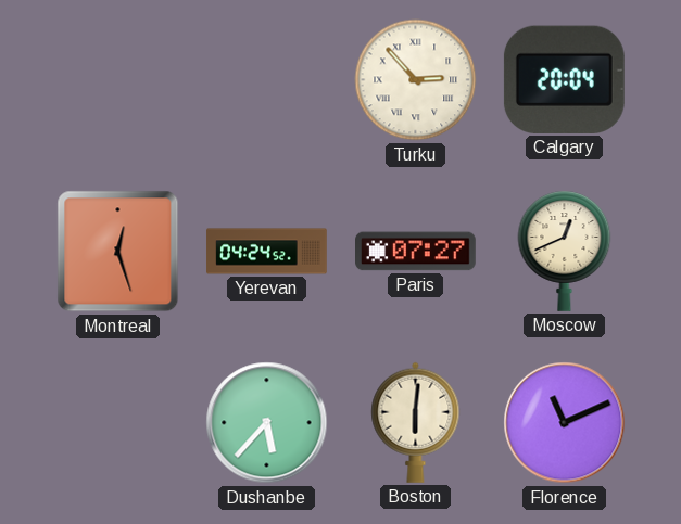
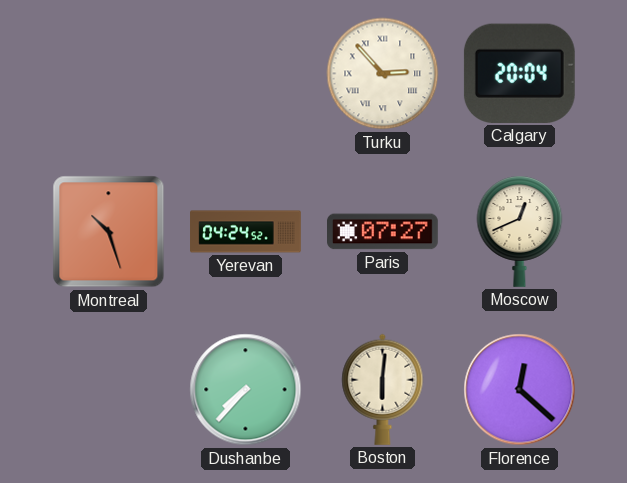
Montreal: 12:27 -> 10:27
Dushanbe: 5:37 -> 7:37
Florence: 11:11 -> 12:22
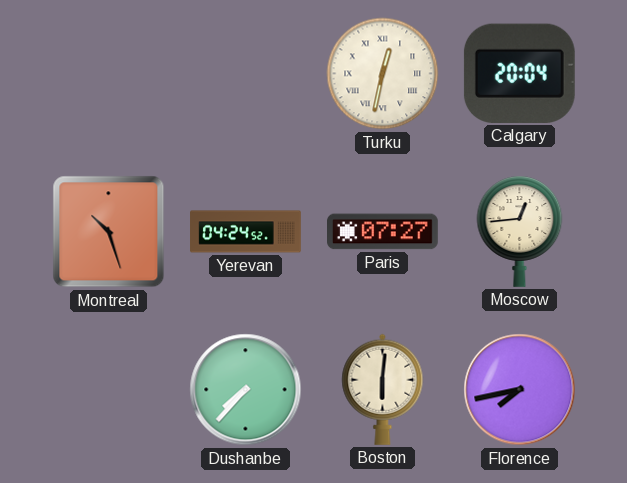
Turku: 2:53 -> 12:32
Moscow: 12:41 -> 12:44
Florence: 12:22 -> 7:43
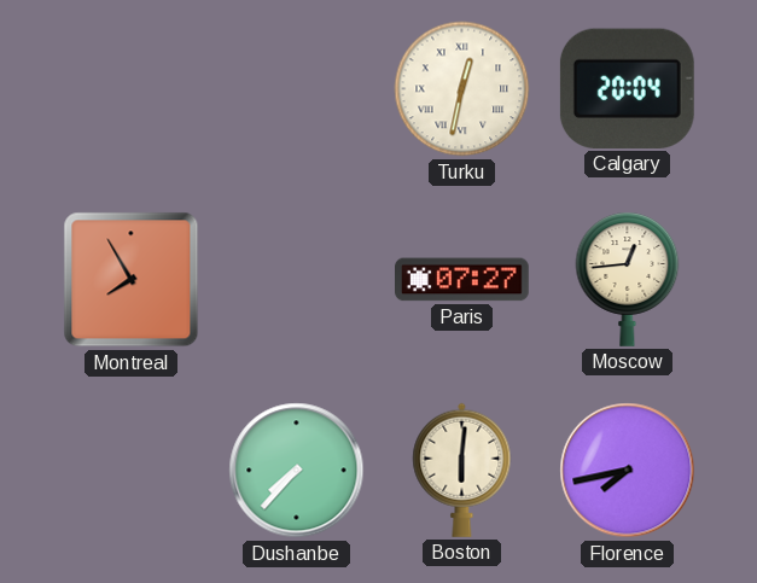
Montreal: 10:27 -> 7:55
Yerevan: 04:24 -> none
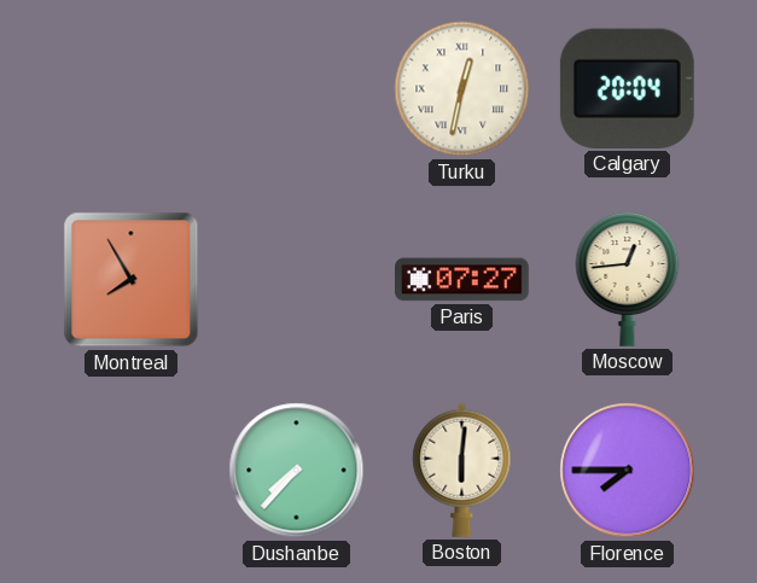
Florence: 7:43 -> 7:45
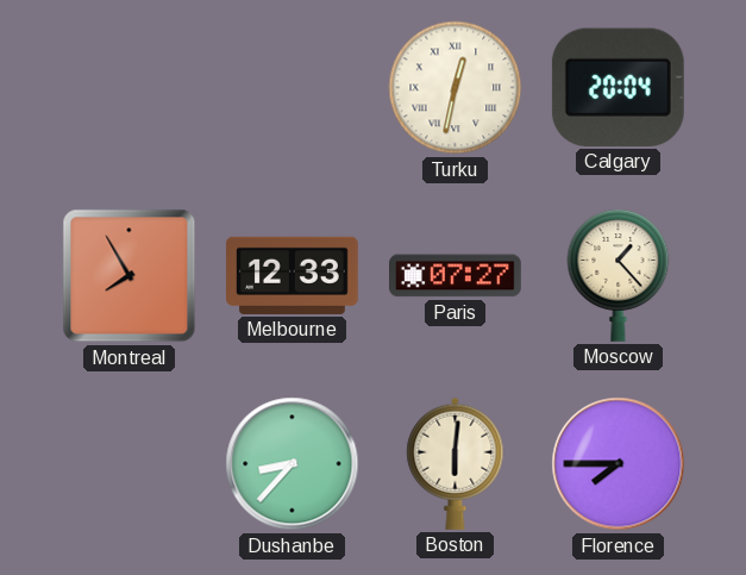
Melbourne: none -> 12:33
Moscow: 12:44 -> 1:23
Dushanbe: 7:37 -> 8:37
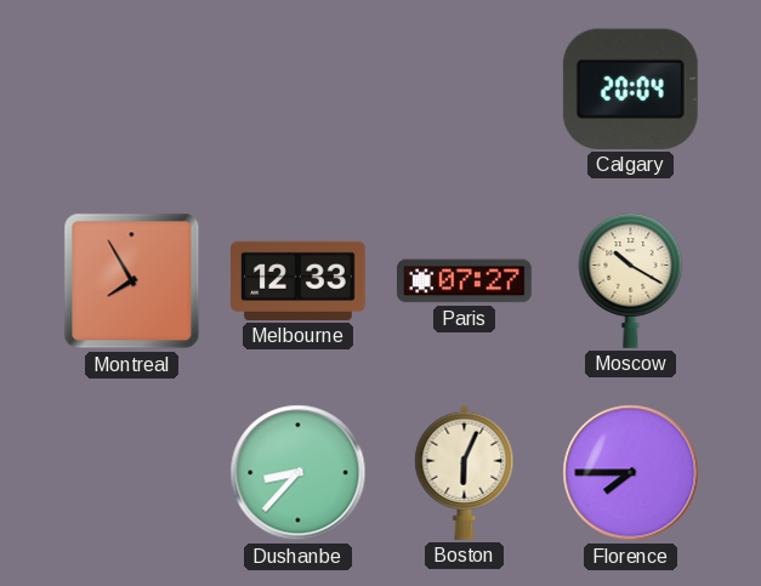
Turku: 12:32 -> none
Moscow: 1:23 -> 10:20
Boston: 6:01 -> 6:04
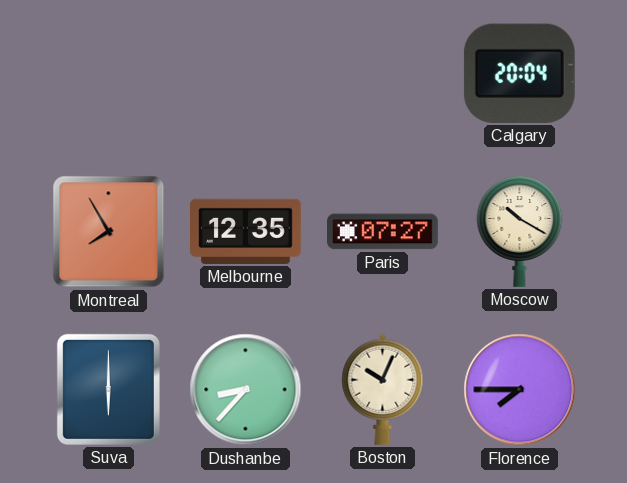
Melbourne: 12:33 -> 12:35
Suva: none -> 6:00
Boston: 6:04 -> 10:04
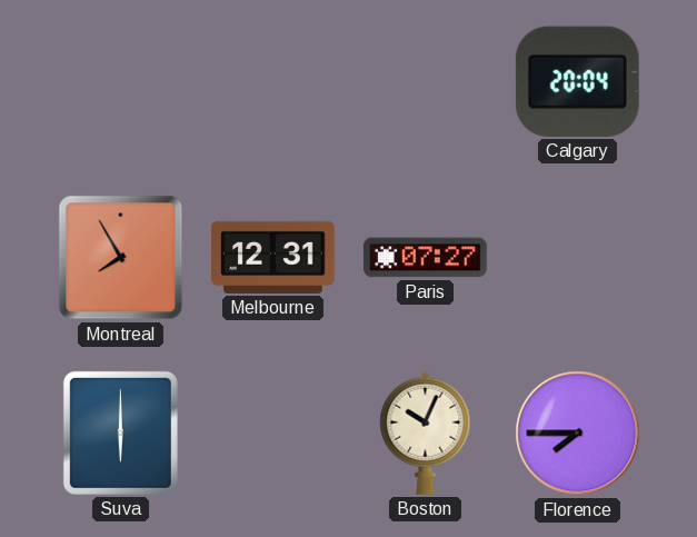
Melbourne: 12:35 -> 12:31
Moscow: 10:20 -> none
Dushanbe: 8:37 -> none
